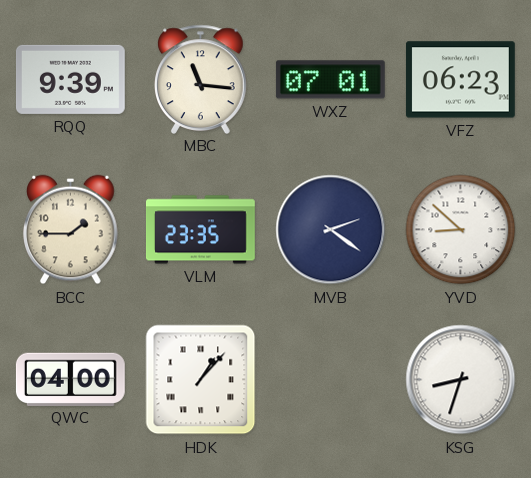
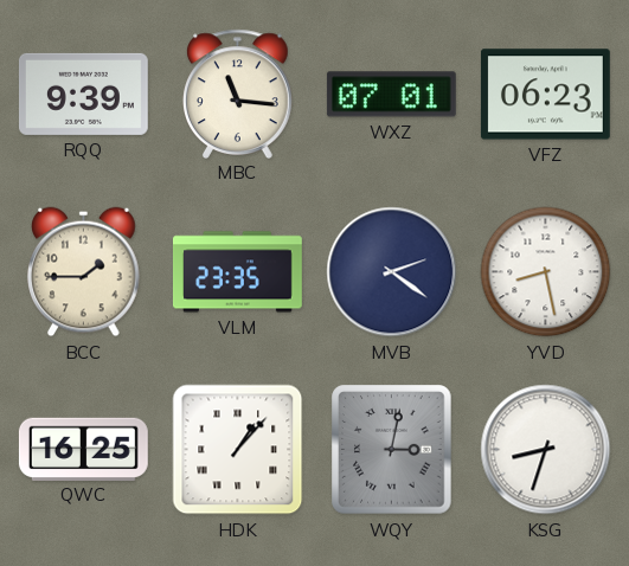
YVD: 8:52 -> 8:28
QWC: 04:00 -> 16:25
WQY: none -> 3:02
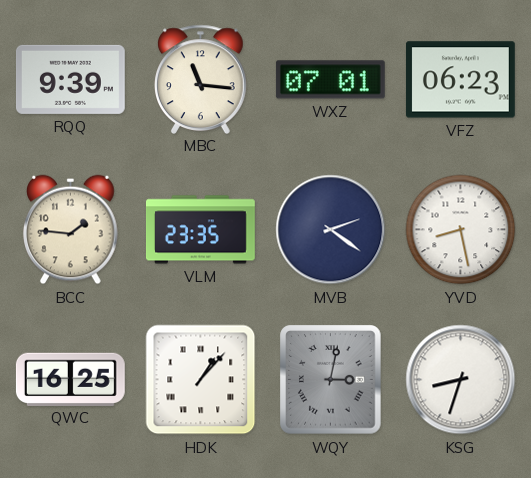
BCC: 1:45 -> 1:46
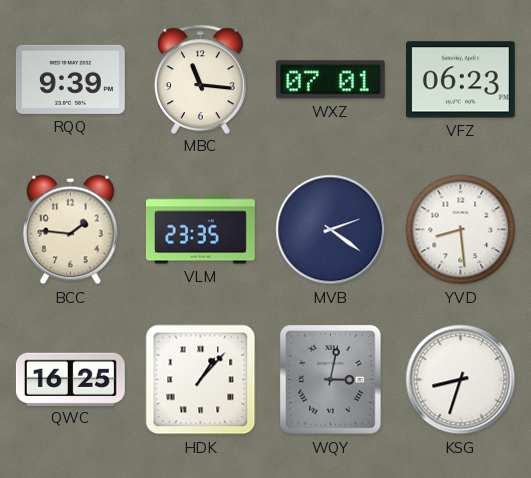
YVD: 8:28 -> 8:29
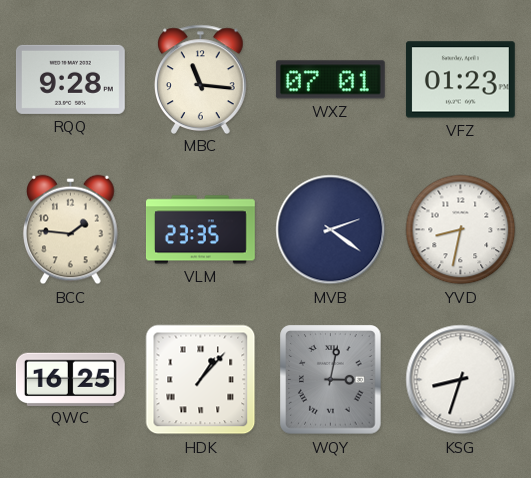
RQQ: 9:39 -> 9:28
VFZ: 06:23 -> 01:23
YVD: 8:29 -> 8:32
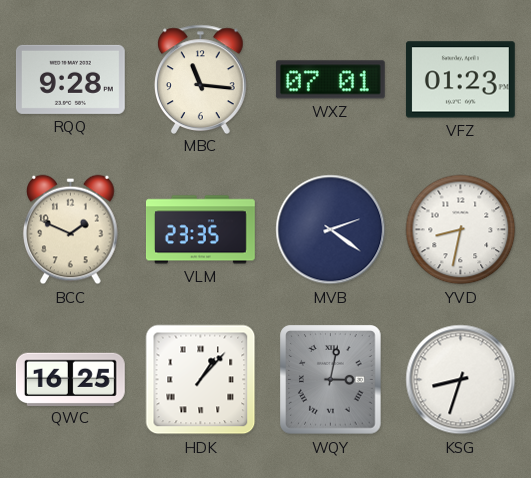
BCC: 1:46 -> 1:49
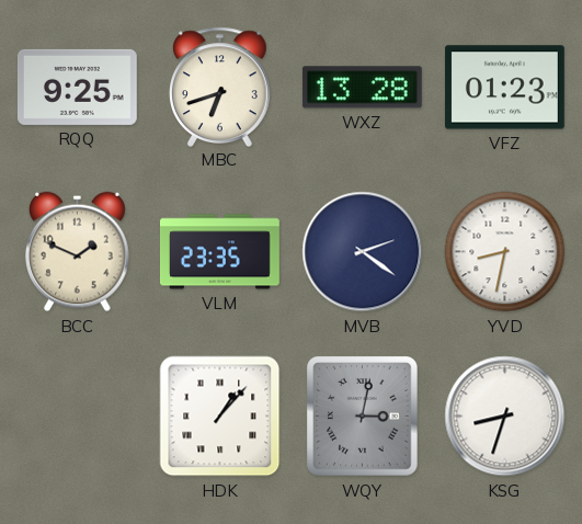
RQQ: 9:28 -> 9:25
MBC: 11:16 -> 6:42
WXZ: 07:01 -> 13:28
QWC: 16:25 -> none
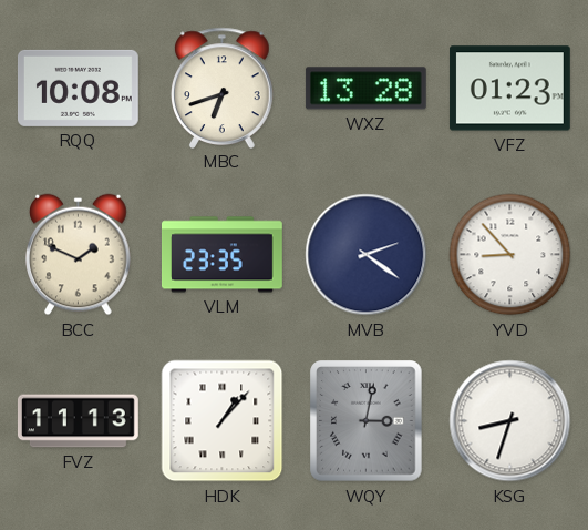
RQQ: 9:25 -> 10:08
YVD: 8:32 -> 8:53
FVZ: none -> 11:13
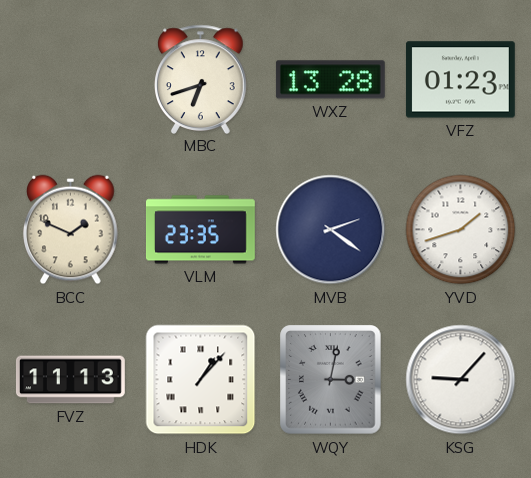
RQQ: 10:08 -> none
YVD: 8:53 -> 1:42
KSG: 8:33 -> 9:07
